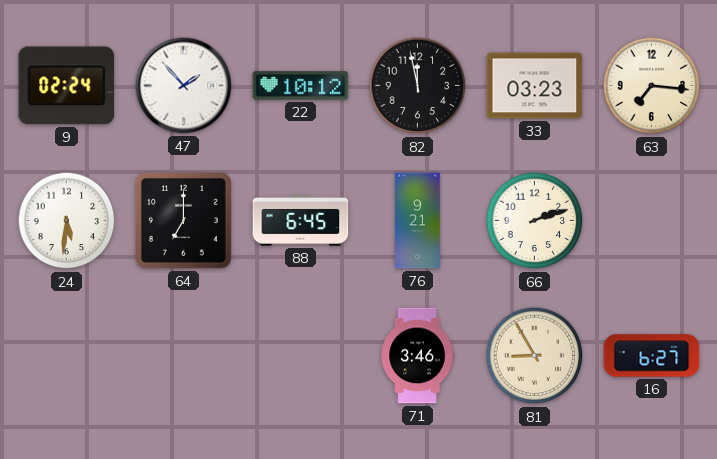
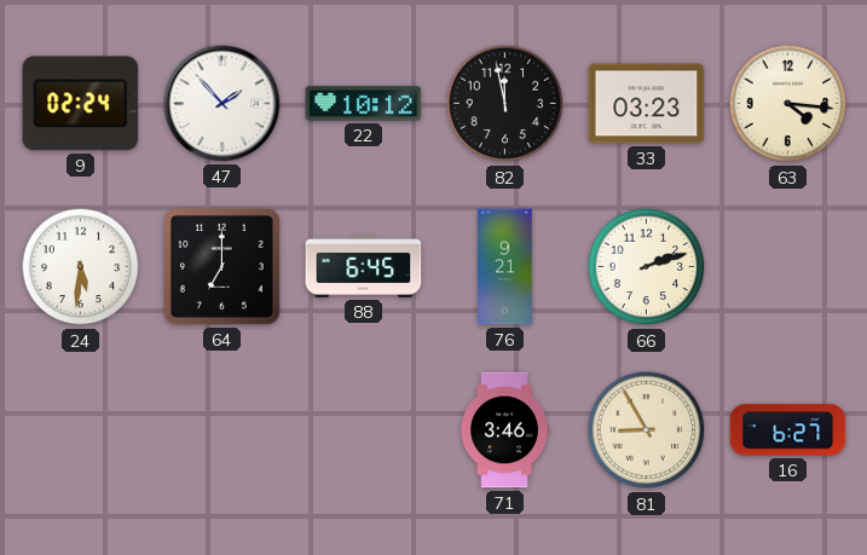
63: 7:16 -> 4:16
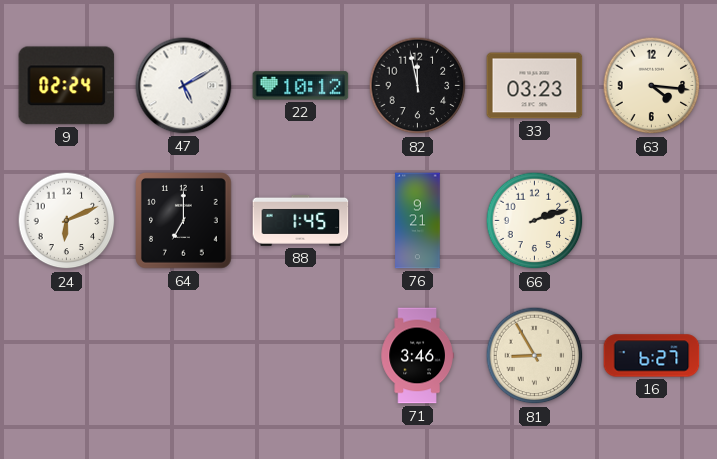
47: 1:53 -> 5:10
24: 5:31 -> 6:11
88: 6:45 -> 1:45
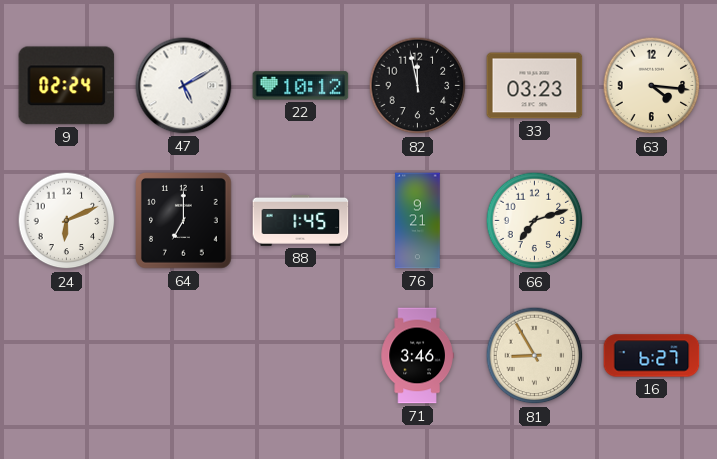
66: 2:12 -> 7:12
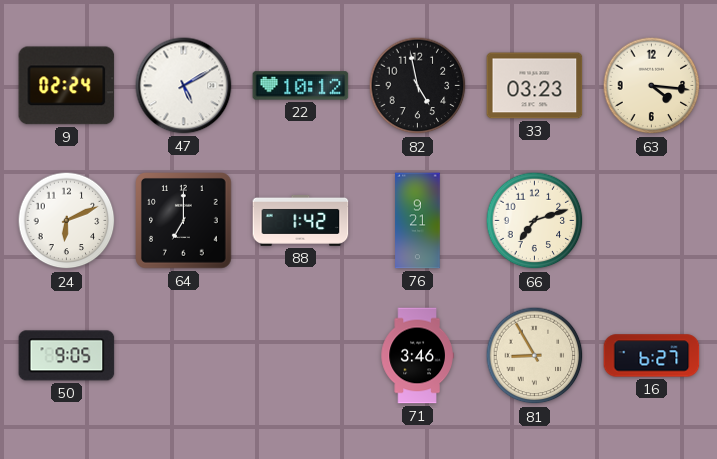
82: 11:58 -> 4:58
88: 1:45 -> 1:42
50: none -> 9:05
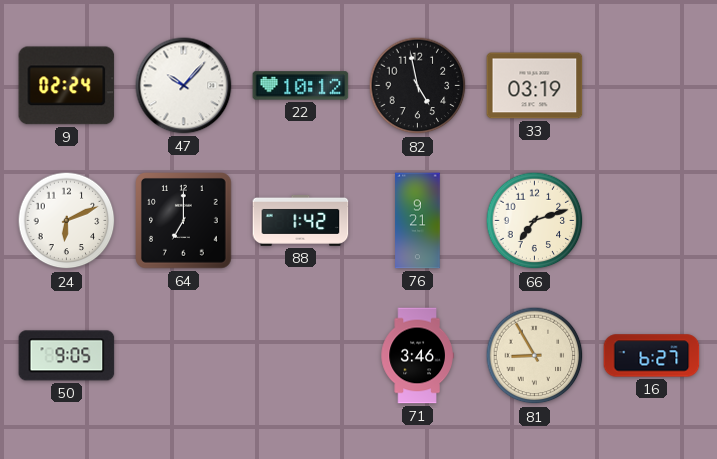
47: 5:10 -> 10:07
33: 03:23 -> 03:19
63: 4:16 -> none
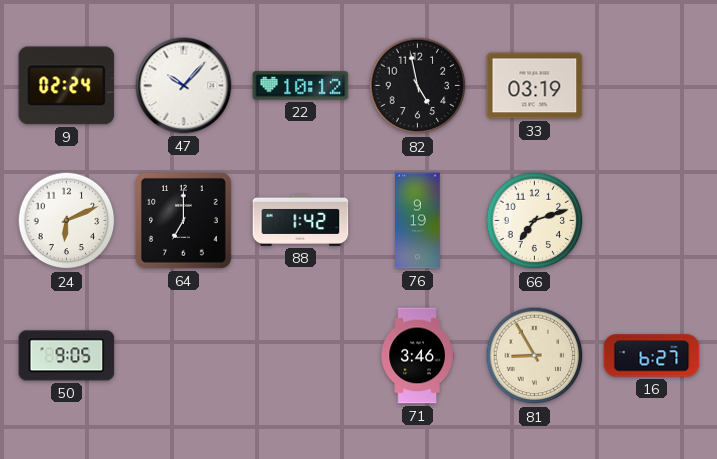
76: 9:21 -> 9:19
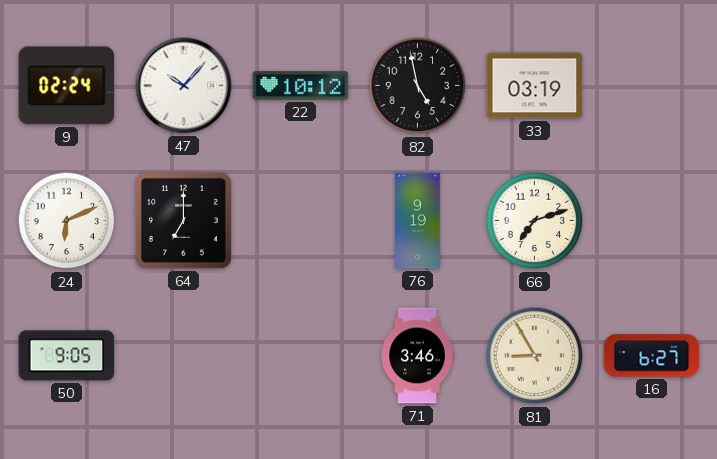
88: 1:42 -> none
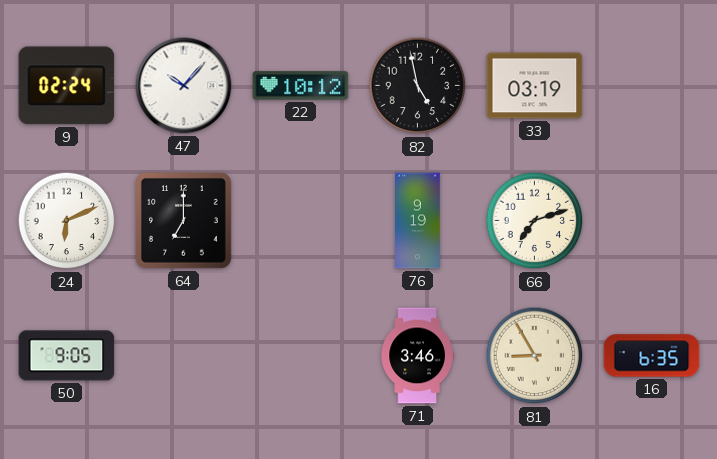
16: 6:27 -> 6:35
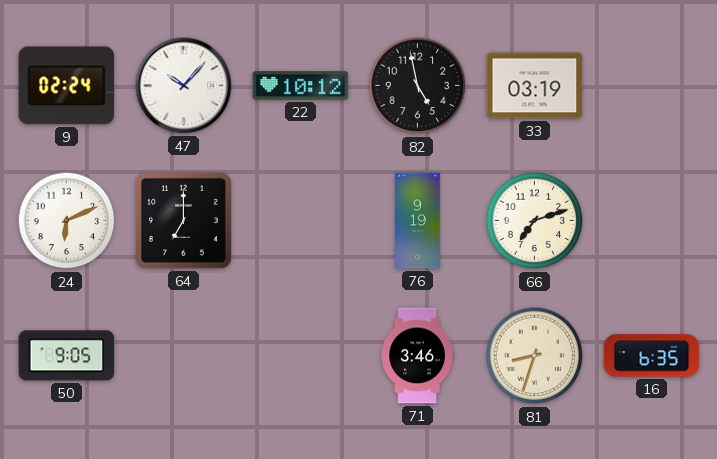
81: 8:55 -> 8:33
